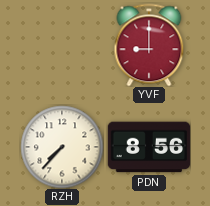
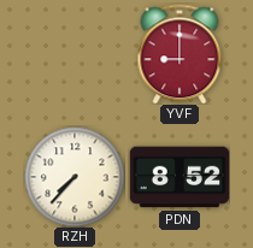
PDN: 8:56 -> 8:52
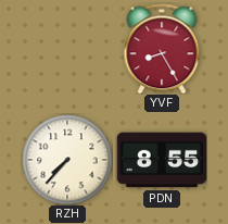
YVF: 9:00 -> 8:25
PDN: 8:52 -> 8:55
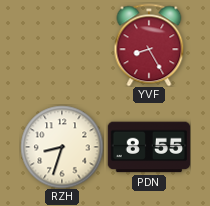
RZH: 7:37 -> 8:33
